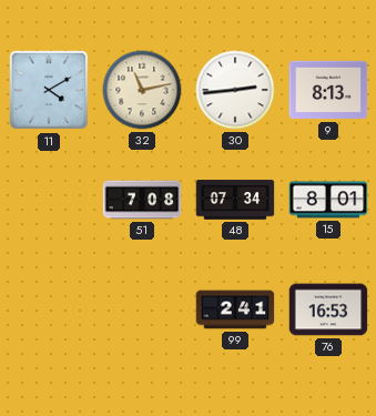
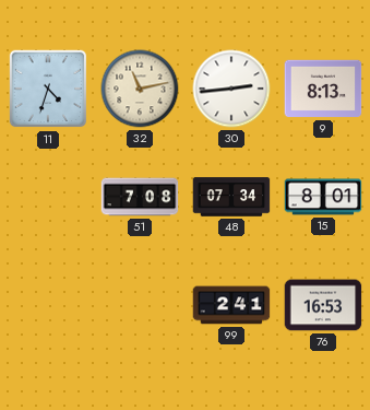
11: 4:10 -> 4:33
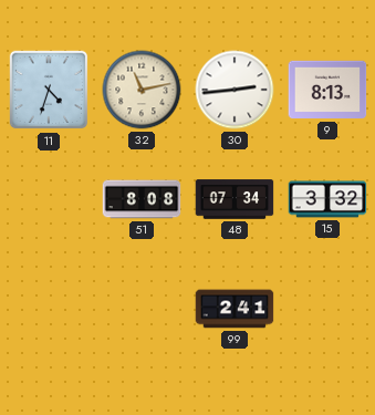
51: 7:08 -> 8:08
15: 8:01 -> 3:32
76: 16:53 -> none
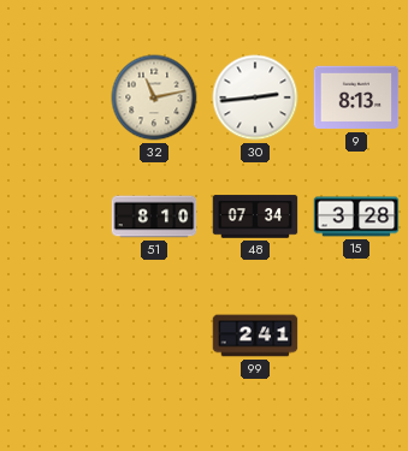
11: 4:33 -> none
51: 8:08 -> 8:10
15: 3:32 -> 3:28
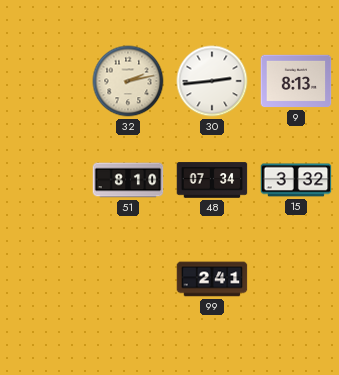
32: 11:13 -> 2:13
15: 3:28 -> 3:32
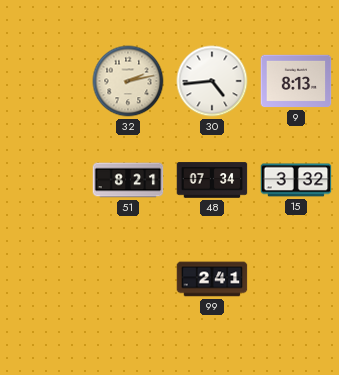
30: 2:44 -> 4:44
51: 8:10 -> 8:21
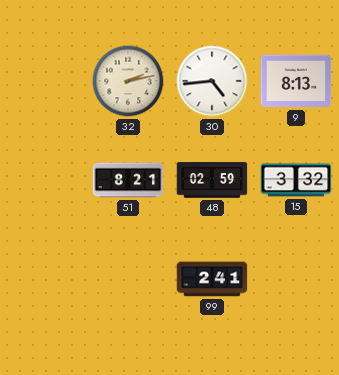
48: 07:34 -> 02:59
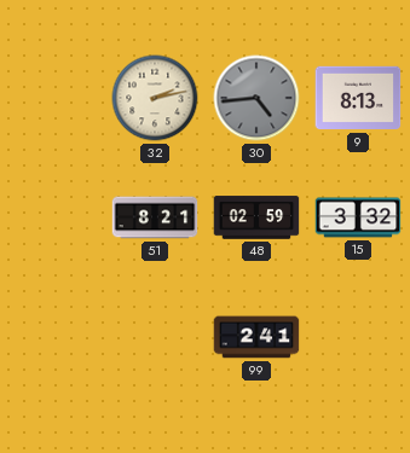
30 dial: white -> grey
